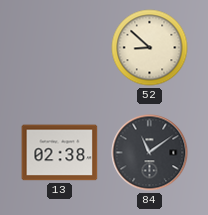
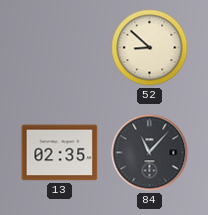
13: 02:38 -> 02:35
84: 11:09 -> 11:07
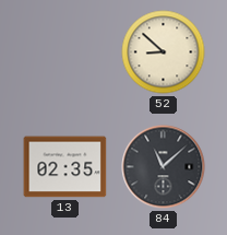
84: 11:07 -> 11:08
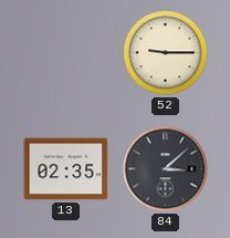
52: 8:52 -> 9:15
84: 11:08 -> 3:08
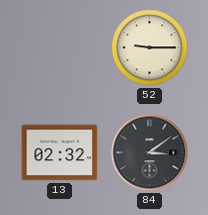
13: 02:35 -> 02:32
84: 3:08 -> 3:09
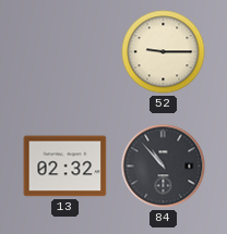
84: 3:09 -> 10:53
